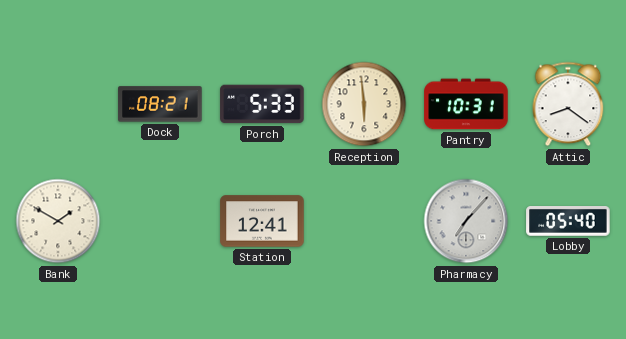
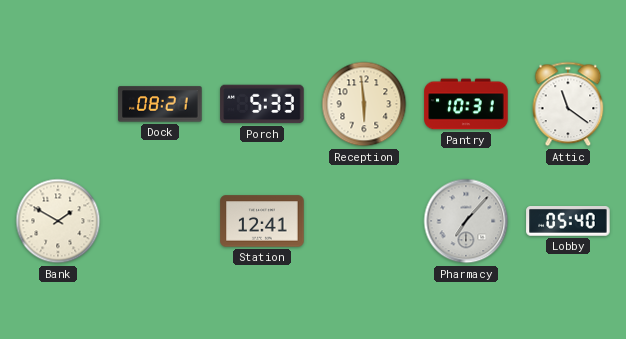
Attic: 8:21 -> 11:21
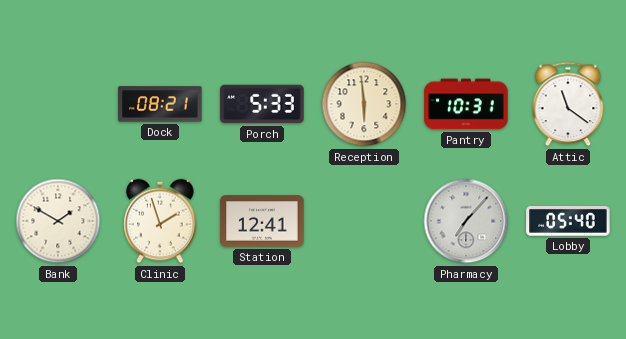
Clinic: none -> 1:57
